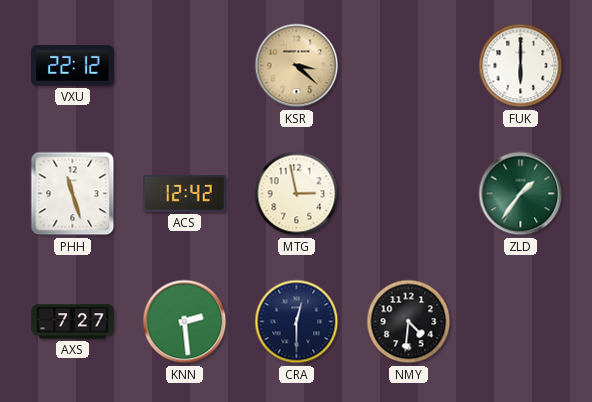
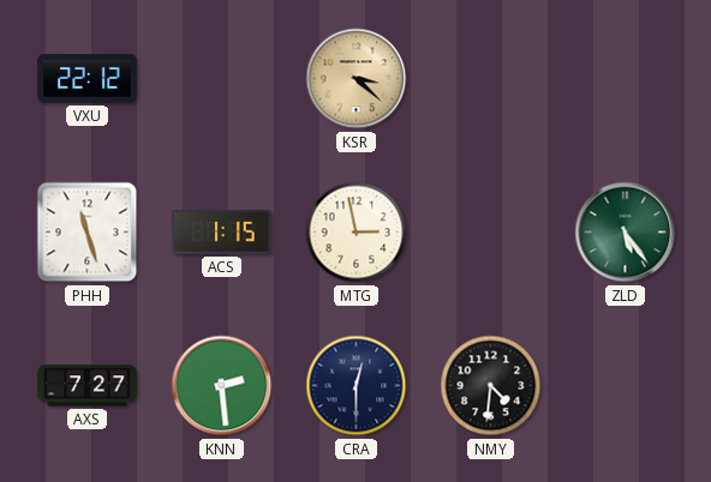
FUK: 6:00 -> none
ACS: 12:42 -> 1:15
ZLD: 1:36 -> 5:24
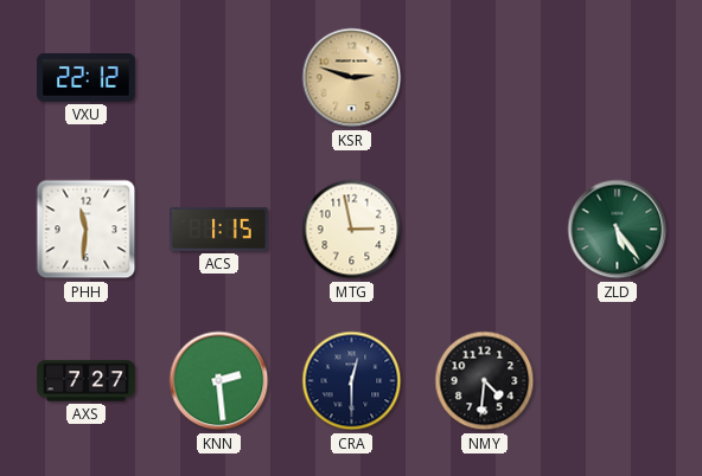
KSR: 3:22 -> 2:48
PHH: 11:27 -> 11:31
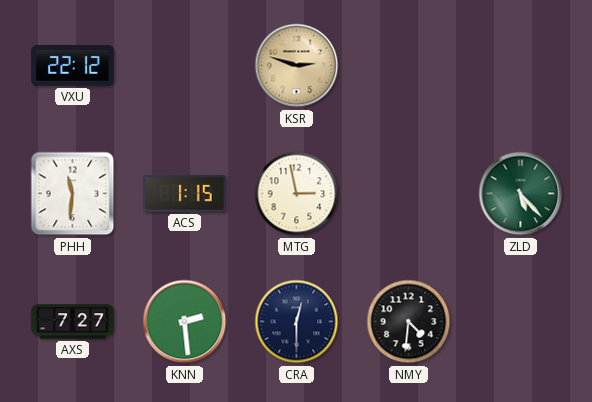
ZLD: 5:24 -> 5:23
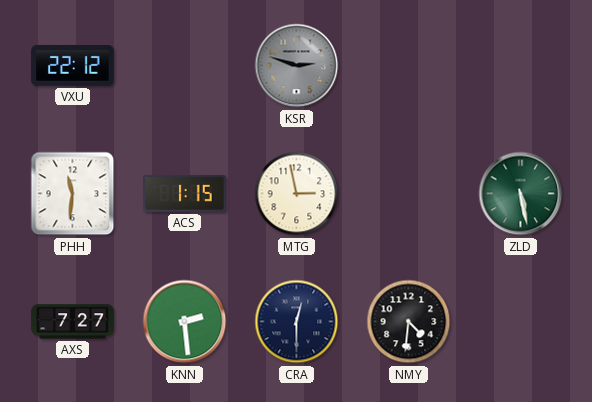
KSR dial: champagne -> grey
ZLD: 5:23 -> 5:28
